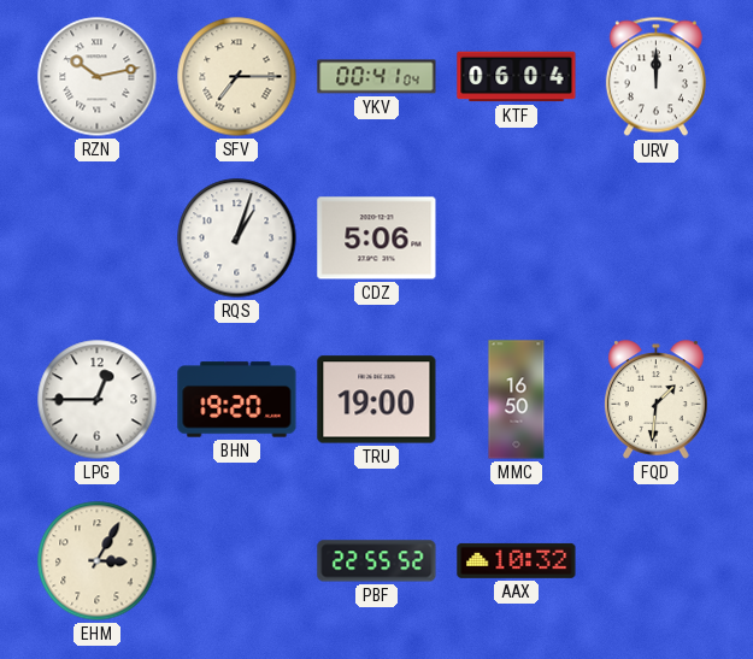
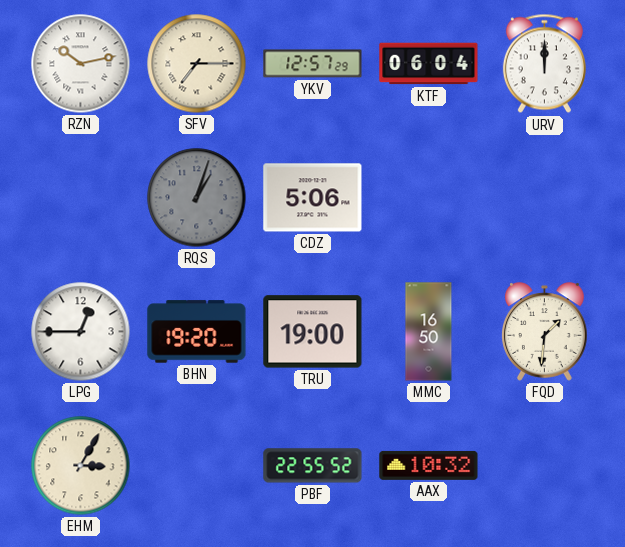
YKV: 00:41 -> 12:57
RQS dial: white -> grey
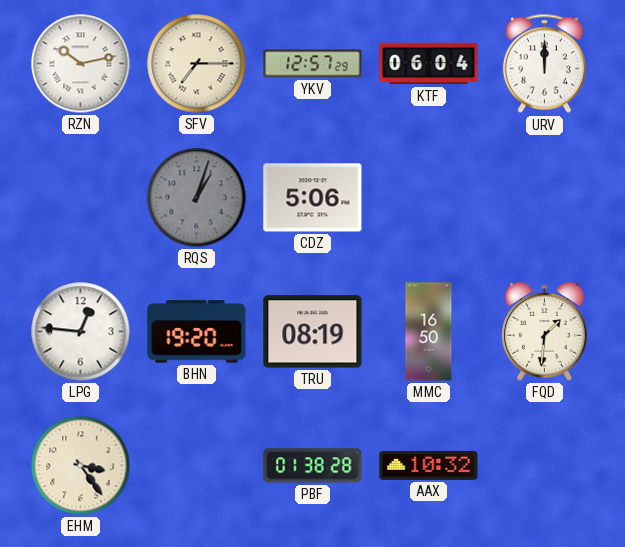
LPG: 12:45 -> 12:46
TRU: 19:00 -> 08:19
EHM: 3:05 -> 3:24
PBF: 22:55 -> 01:38
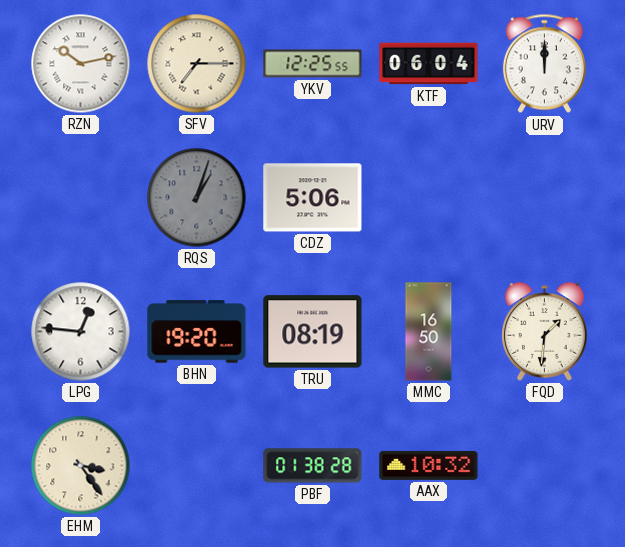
YKV: 12:57 -> 12:25
